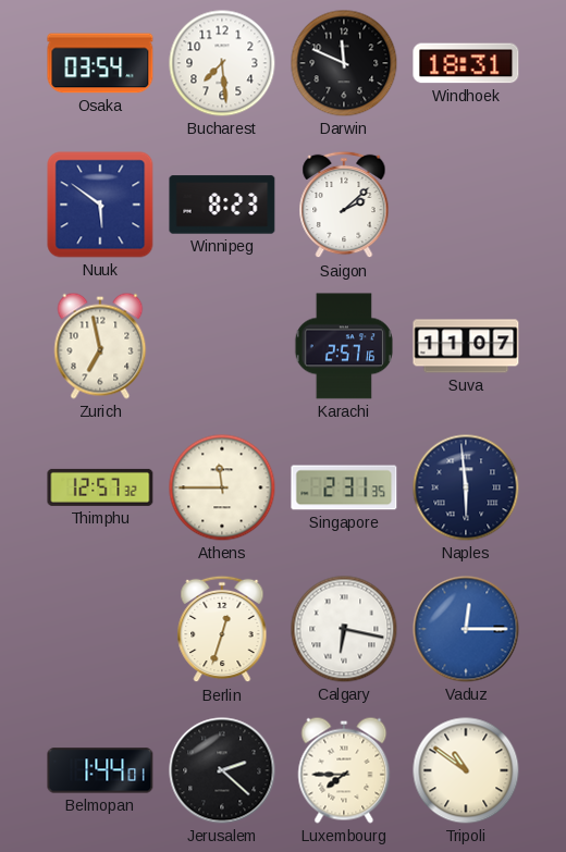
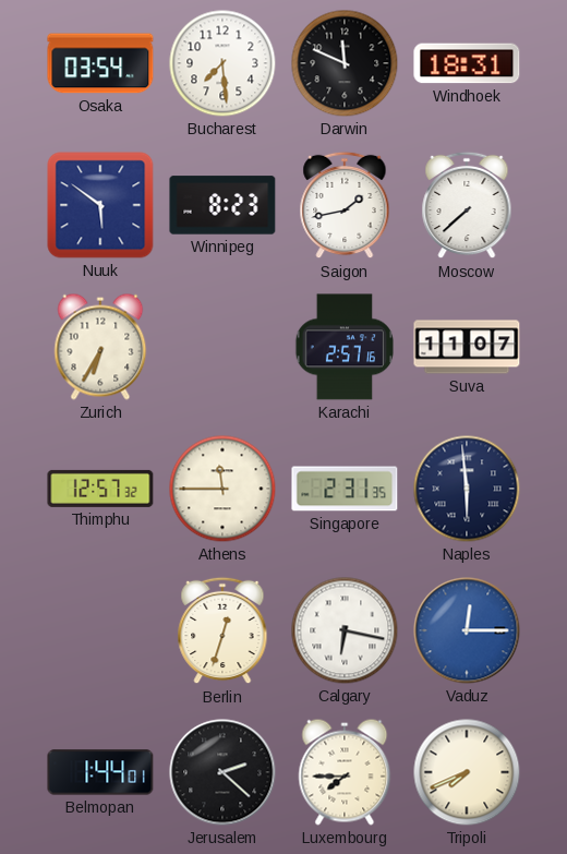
Saigon: 2:08 -> 1:43
Moscow: none -> 7:38
Zurich: 6:58 -> 6:35
Tripoli: 10:51 -> 7:41
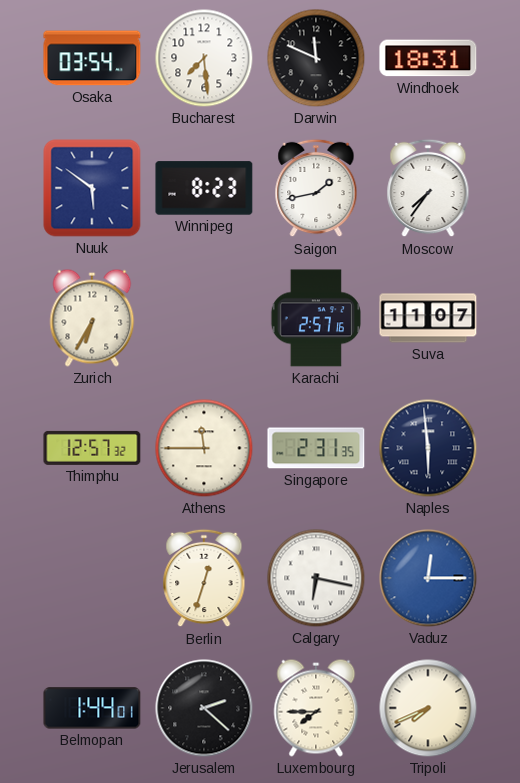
Moscow: 7:38 -> 7:36
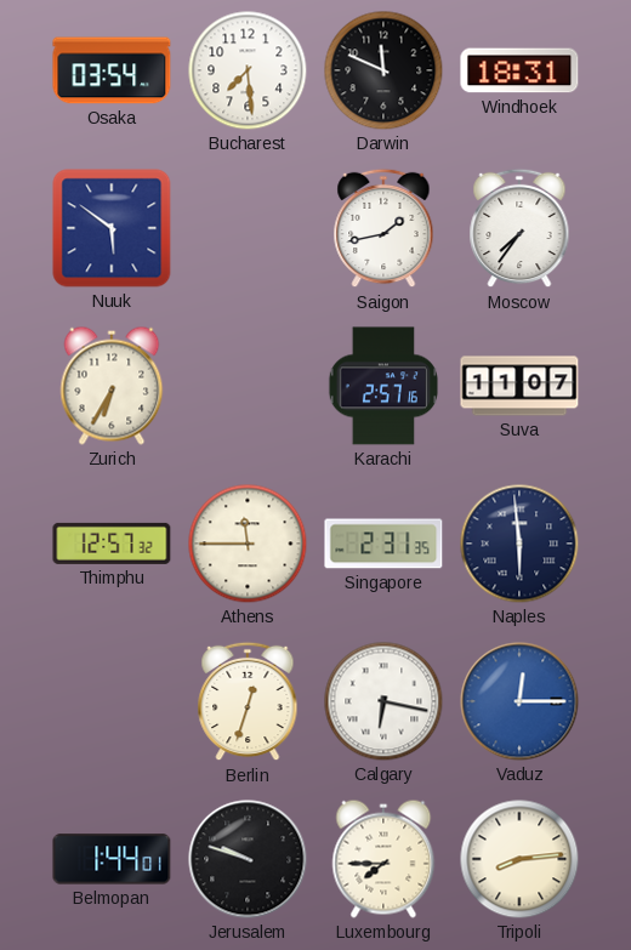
Winnipeg: 8:23 -> none
Jerusalem: 2:22 -> 9:48
Tripoli: 7:41 -> 8:14
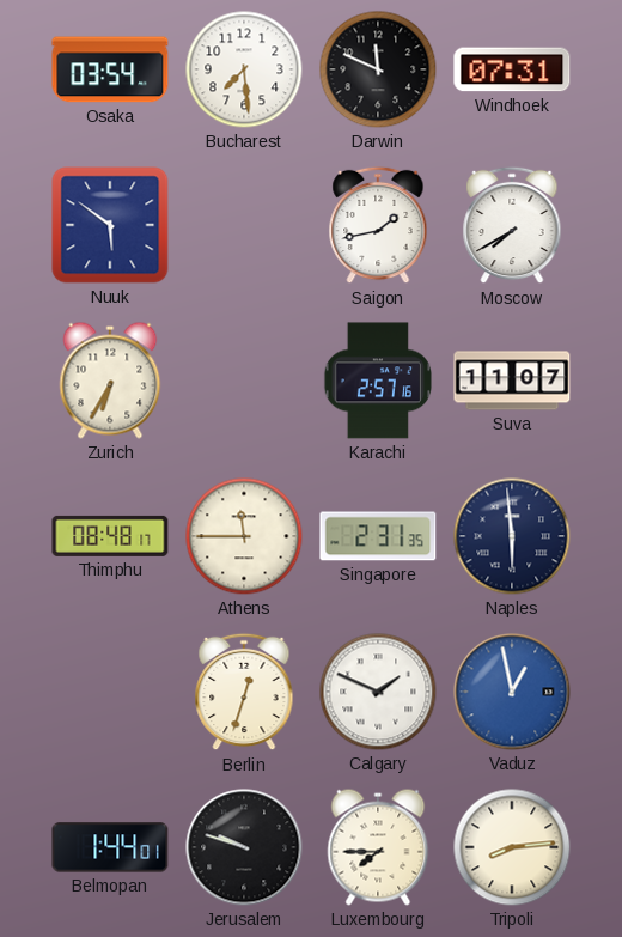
Windhoek: 18:31 -> 07:31
Moscow: 7:36 -> 7:40
Thimphu: 12:57 -> 08:48
Calgary: 6:17 -> 1:49
Vaduz: 12:15 -> 12:58
